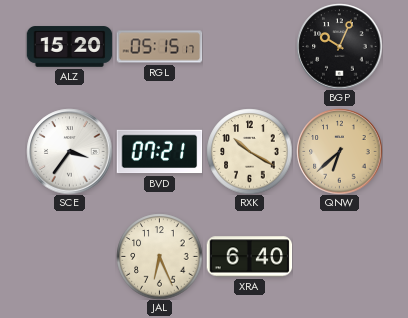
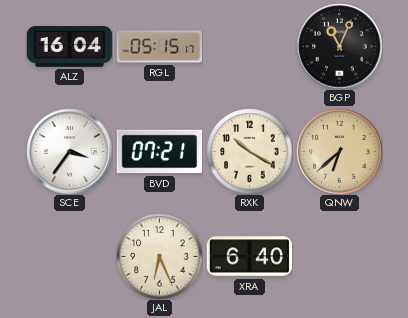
ALZ: 15:20 -> 16:04
BGP: 10:04 -> 11:04
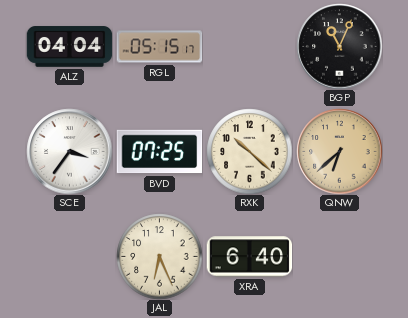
ALZ: 16:04 -> 04:04
BVD: 07:21 -> 07:25
RXK: 10:20 -> 10:22
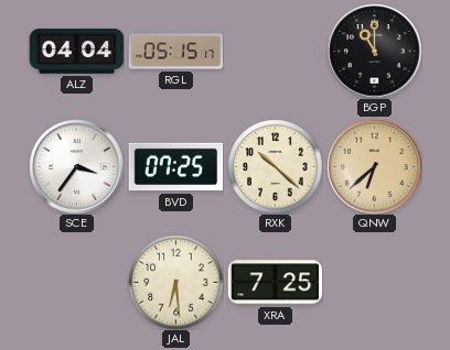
BGP: 11:04 -> 11:00
JAL: 6:26 -> 6:29
XRA: 6:40 -> 7:25
